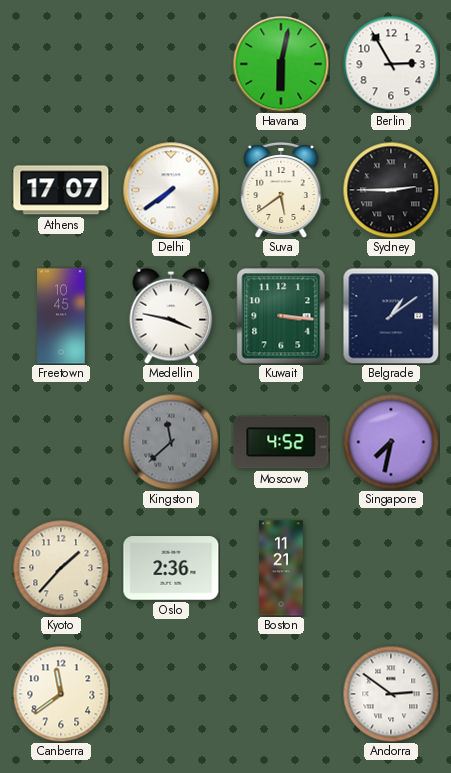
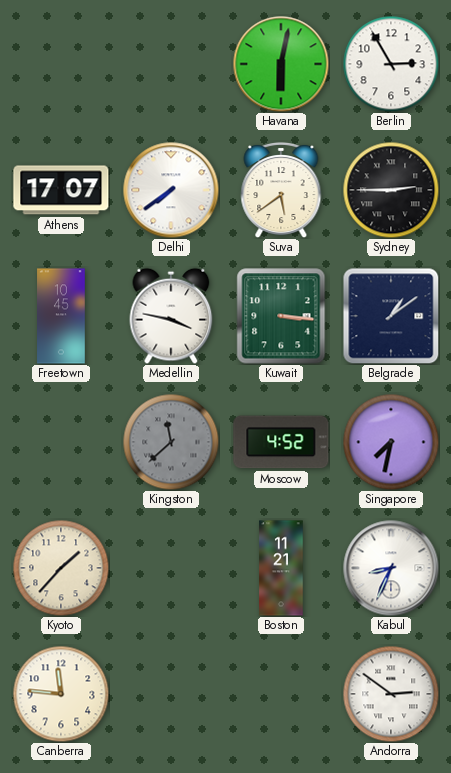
Oslo: 2:36 -> none
Kabul: none -> 8:34
Canberra: 11:39 -> 11:46
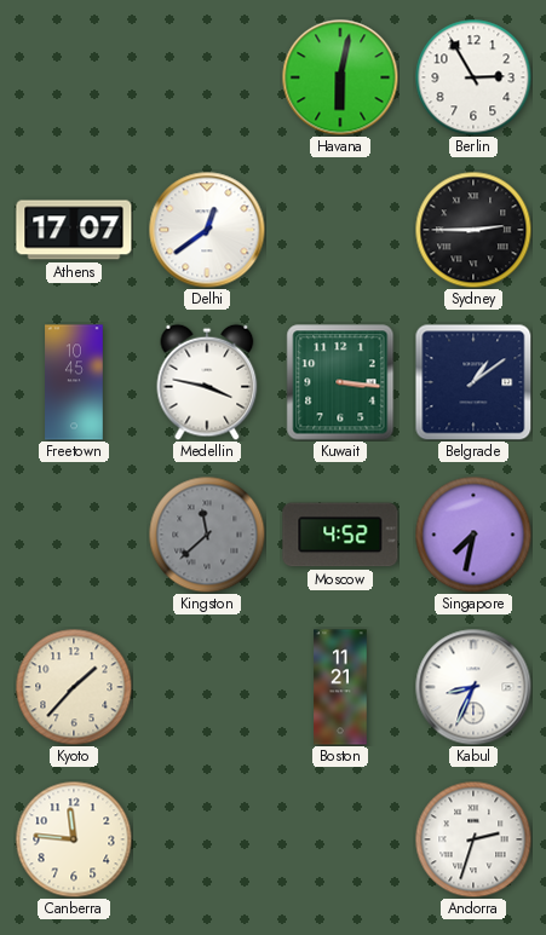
Delhi: 7:39 -> 12:39
Suva: 5:39 -> none
Andorra: 2:51 -> 2:33
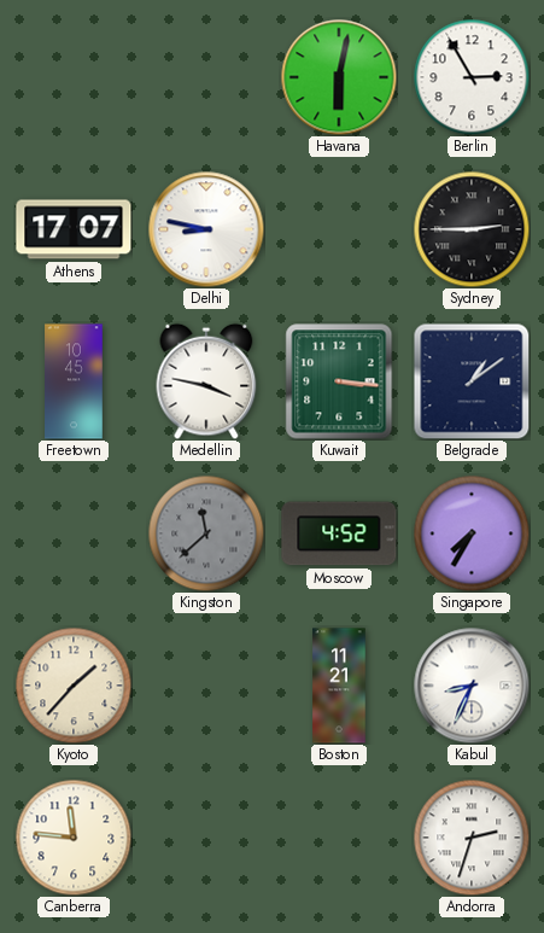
Delhi: 12:39 -> 8:47
Singapore: 7:32 -> 7:35
